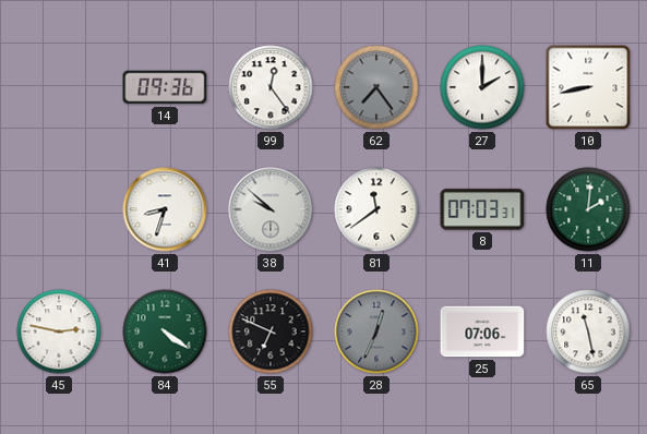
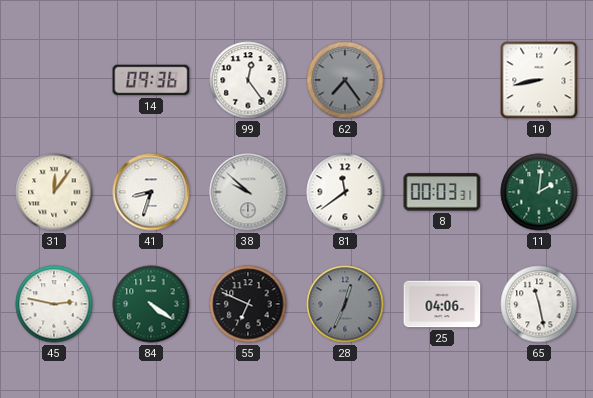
27: 2:00 -> none
31: none -> 12:06
8: 07:03 -> 00:03
25: 07:06 -> 04:06
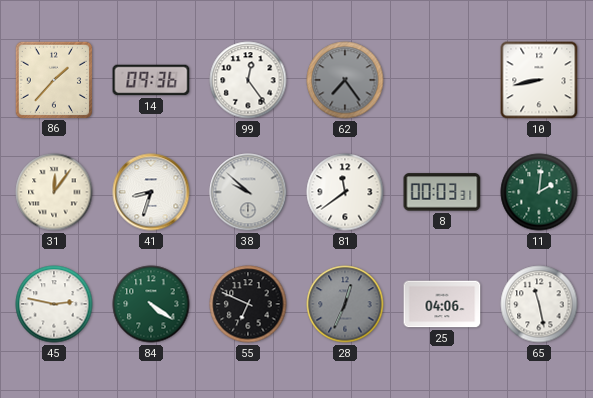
86: none -> 1:37
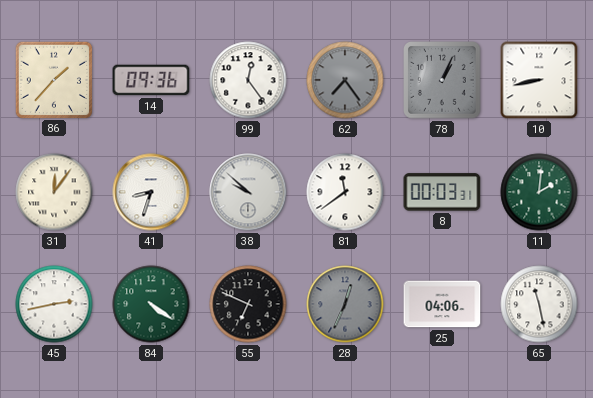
78: none -> 1:04
45: 2:47 -> 2:43
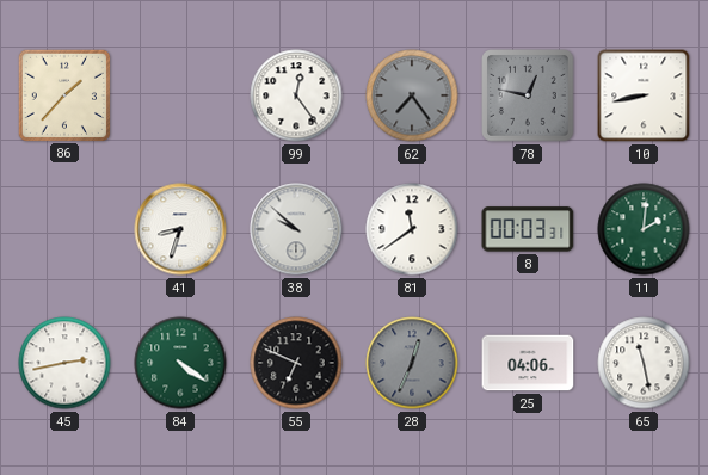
14: 09:36 -> none
78: 1:04 -> 12:47
31: 12:06 -> none
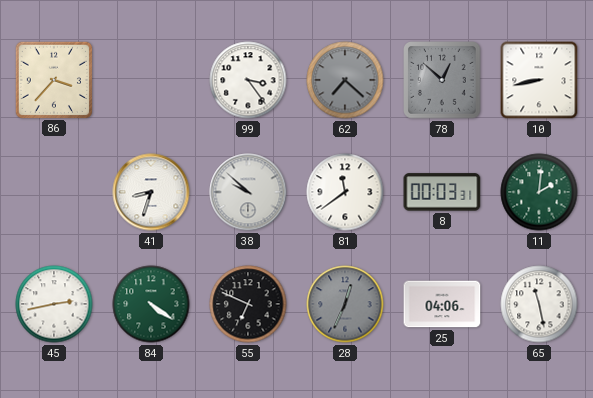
86: 1:37 -> 3:37
99: 12:24 -> 3:24
62: 7:24 -> 7:22
78: 12:47 -> 12:52
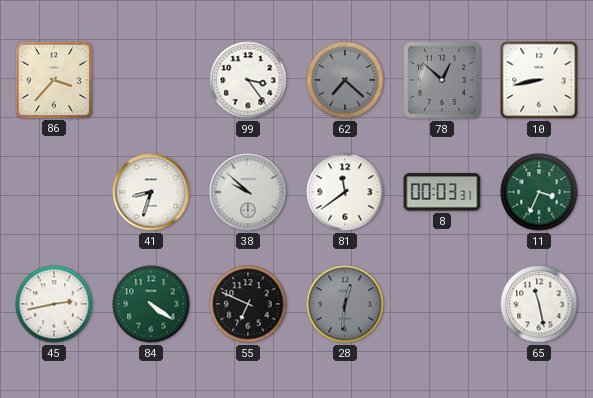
11: 2:01 -> 3:34
28: 12:34 -> 12:31
25: 04:06 -> none
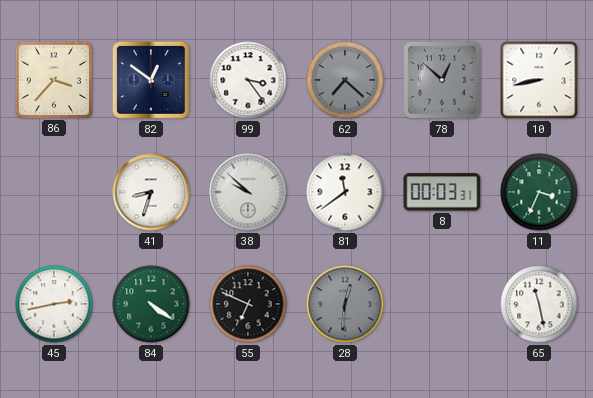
82: none -> 12:51
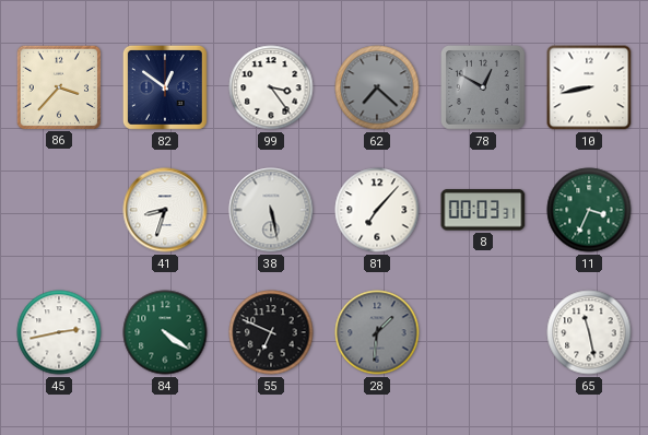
78: 12:52 -> 12:50
38: 9:52 -> 5:28
81: 11:39 -> 7:07
28: 12:31 -> 1:31
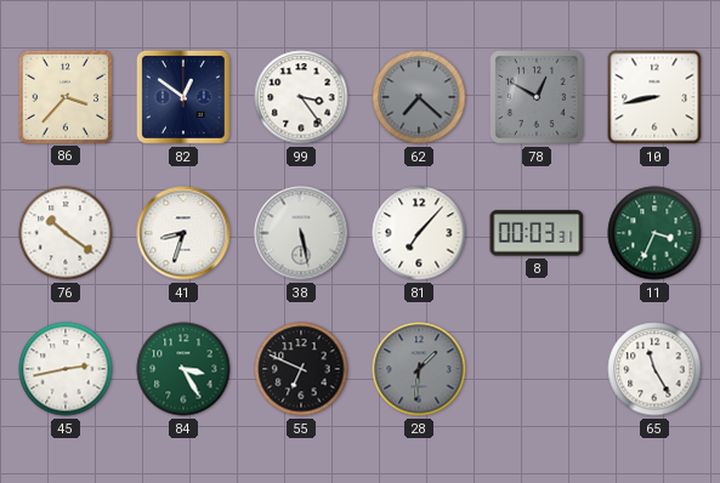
76: none -> 10:21
84: 4:21 -> 3:25
65: 11:28 -> 11:25
